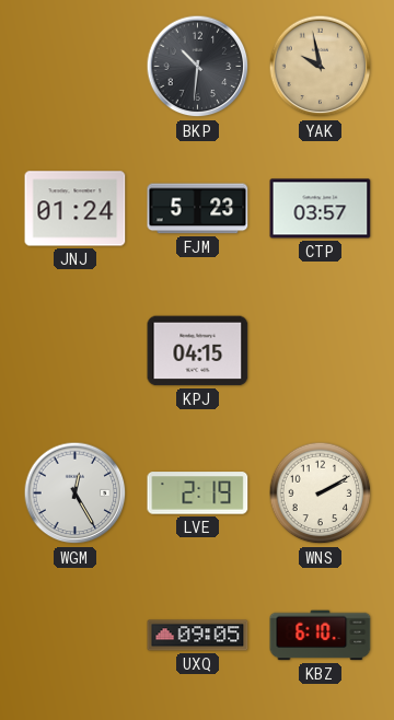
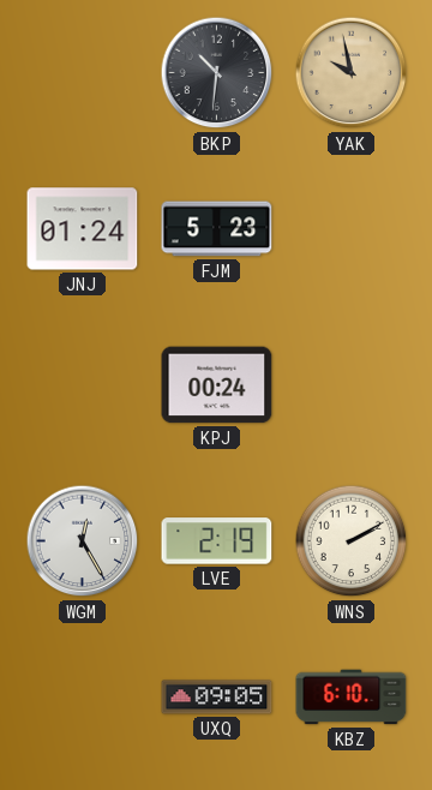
CTP: 03:57 -> none
KPJ: 04:15 -> 00:24
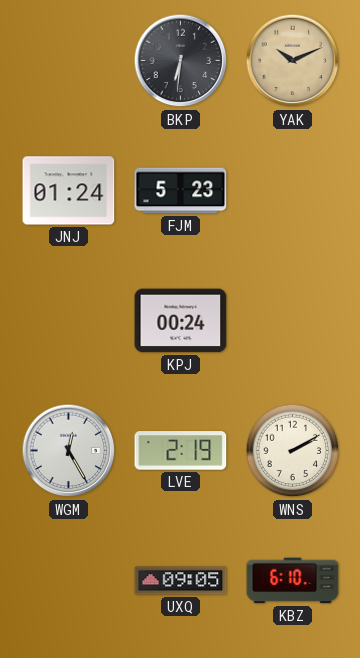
BKP: 10:31 -> 6:31
YAK: 9:58 -> 10:11
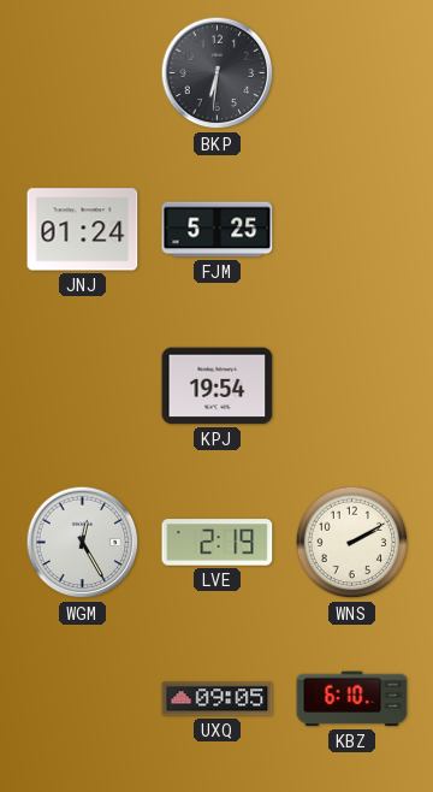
YAK: 10:11 -> none
FJM: 5:23 -> 5:25
KPJ: 00:24 -> 19:54
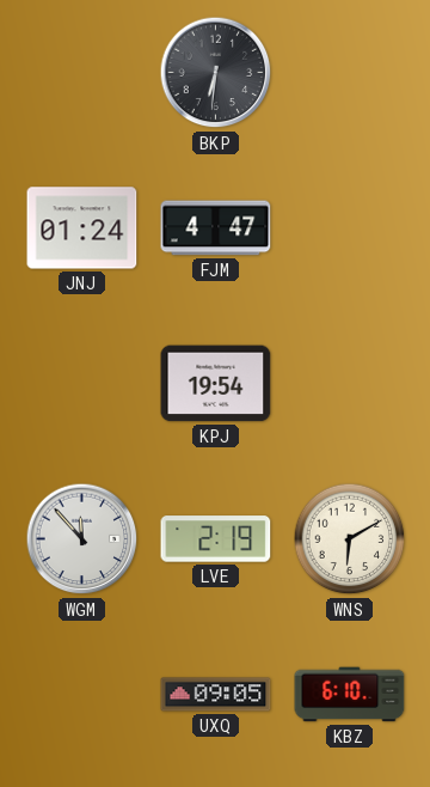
FJM: 5:25 -> 4:47
WGM: 12:25 -> 11:53
WNS: 2:10 -> 6:10
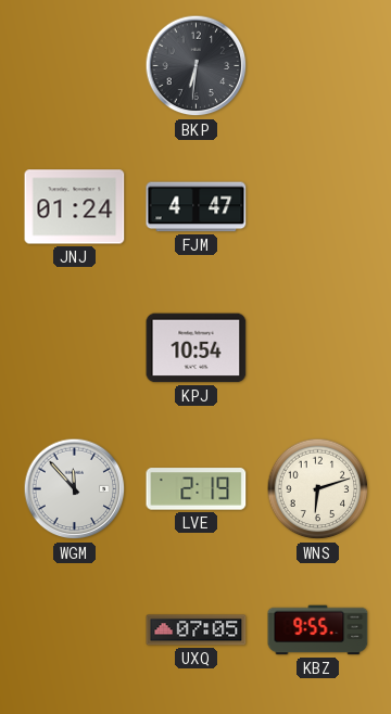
KPJ: 19:54 -> 10:54
WNS: 6:10 -> 6:12
UXQ: 09:05 -> 07:05
KBZ: 6:10 -> 9:55
